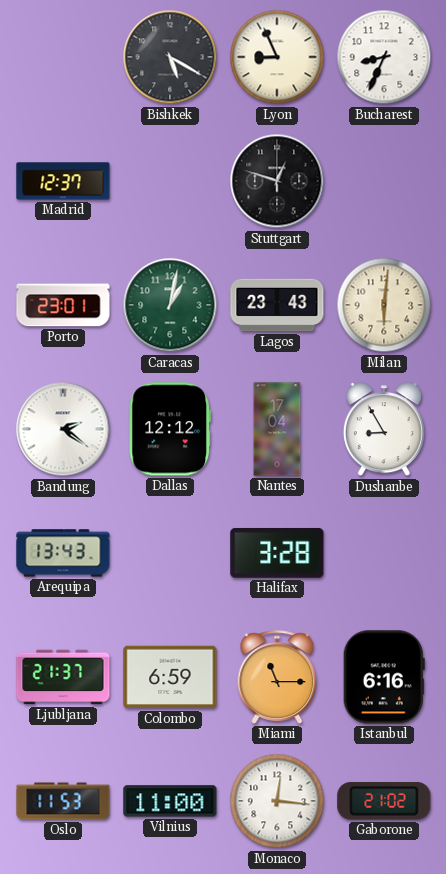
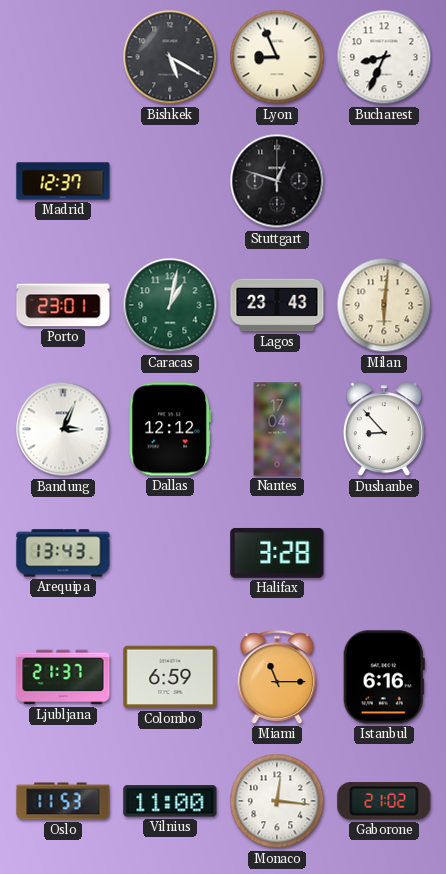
Bandung: 2:21 -> 3:04
Dushanbe: 8:55 -> 8:53
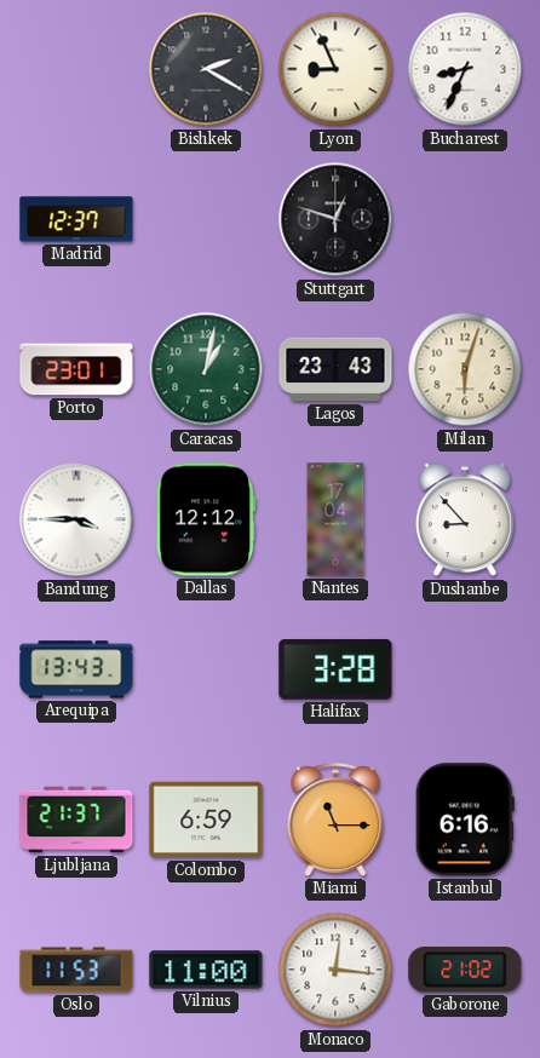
Bishkek: 5:20 -> 2:20
Milan: 6:01 -> 6:03
Bandung: 3:04 -> 3:45
